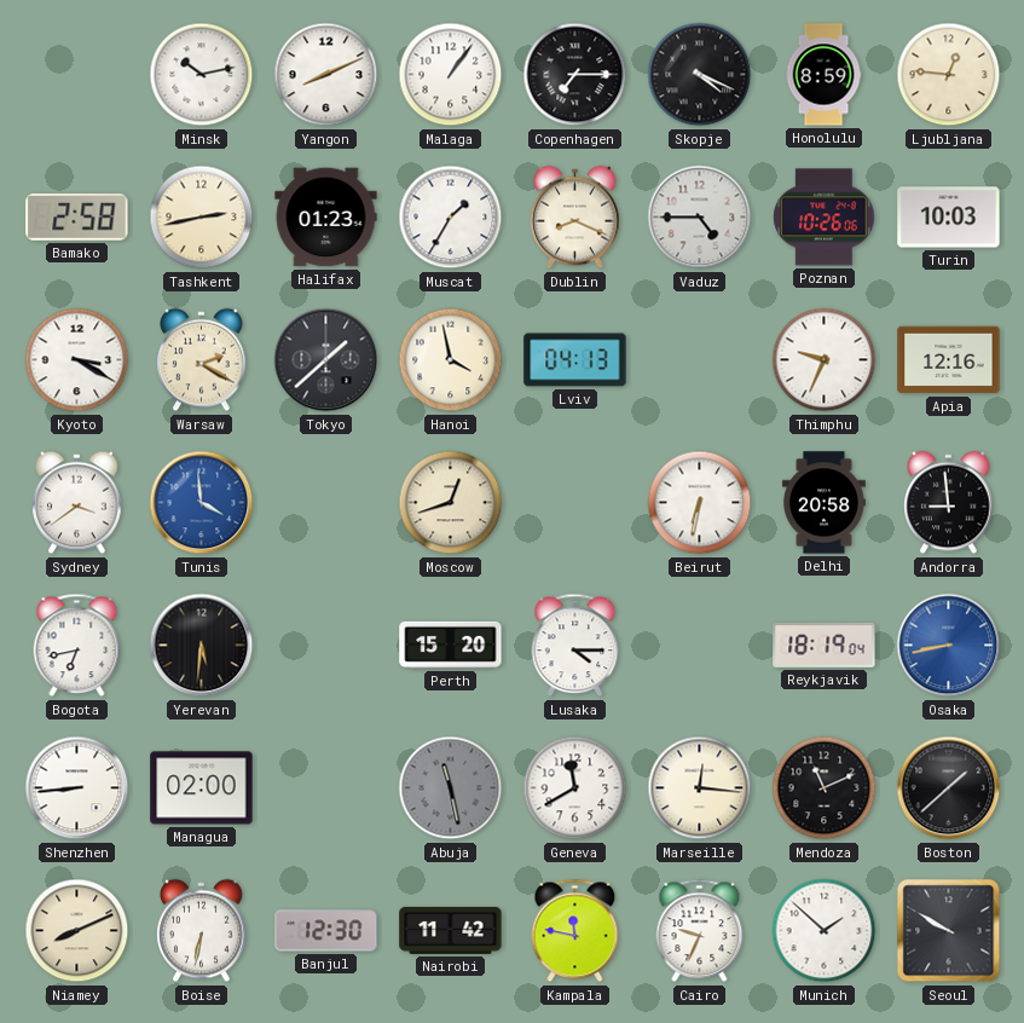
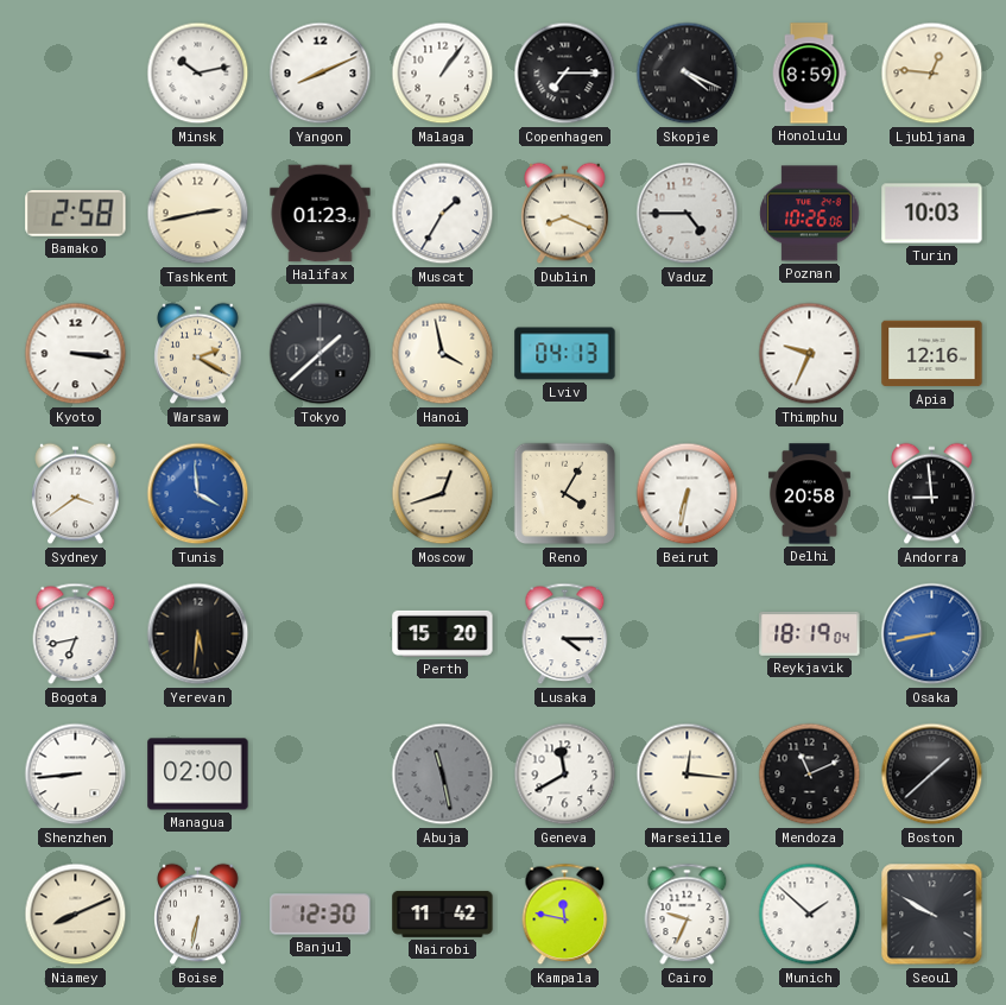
Kyoto: 3:20 -> 3:16
Reno: none -> 4:05
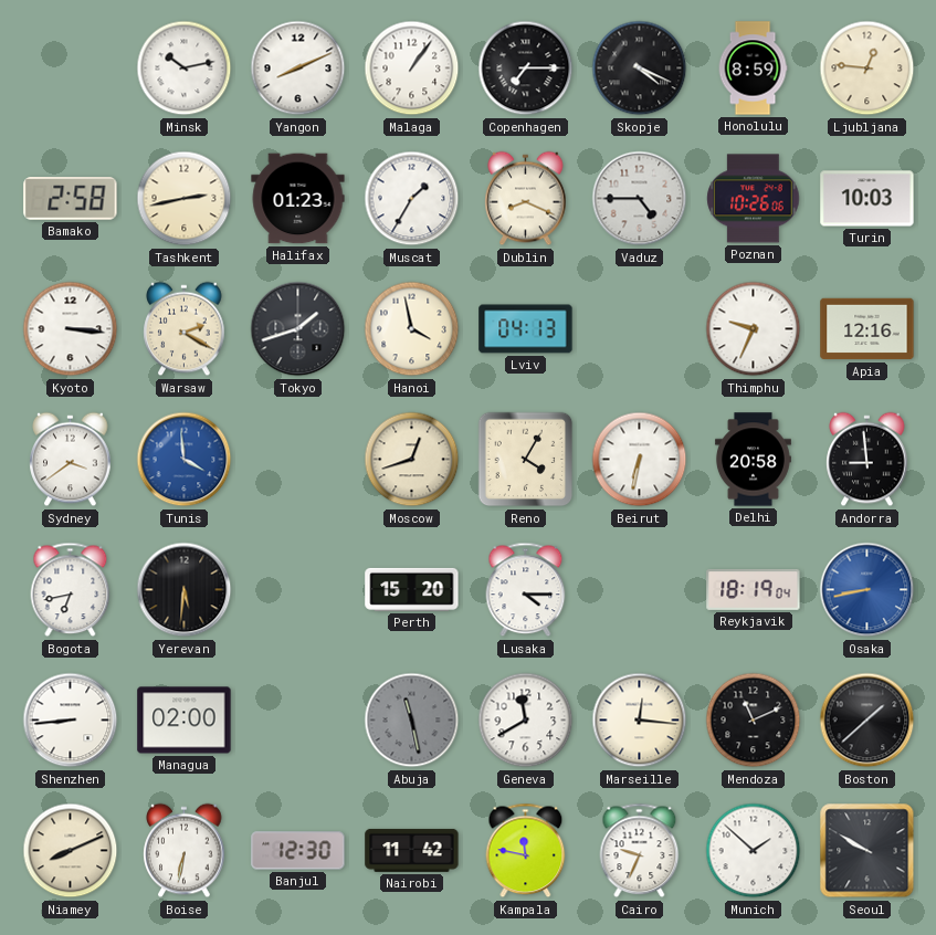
Tokyo: 1:38 -> 1:42
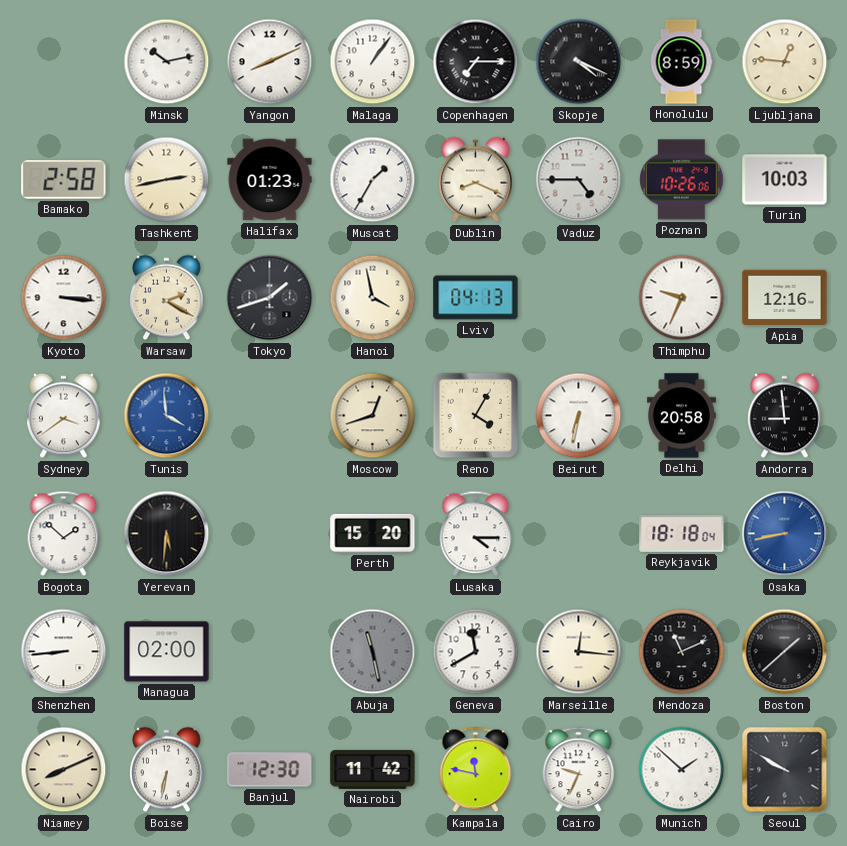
Bogota: 6:43 -> 1:52
Reykjavik: 18:19 -> 18:18
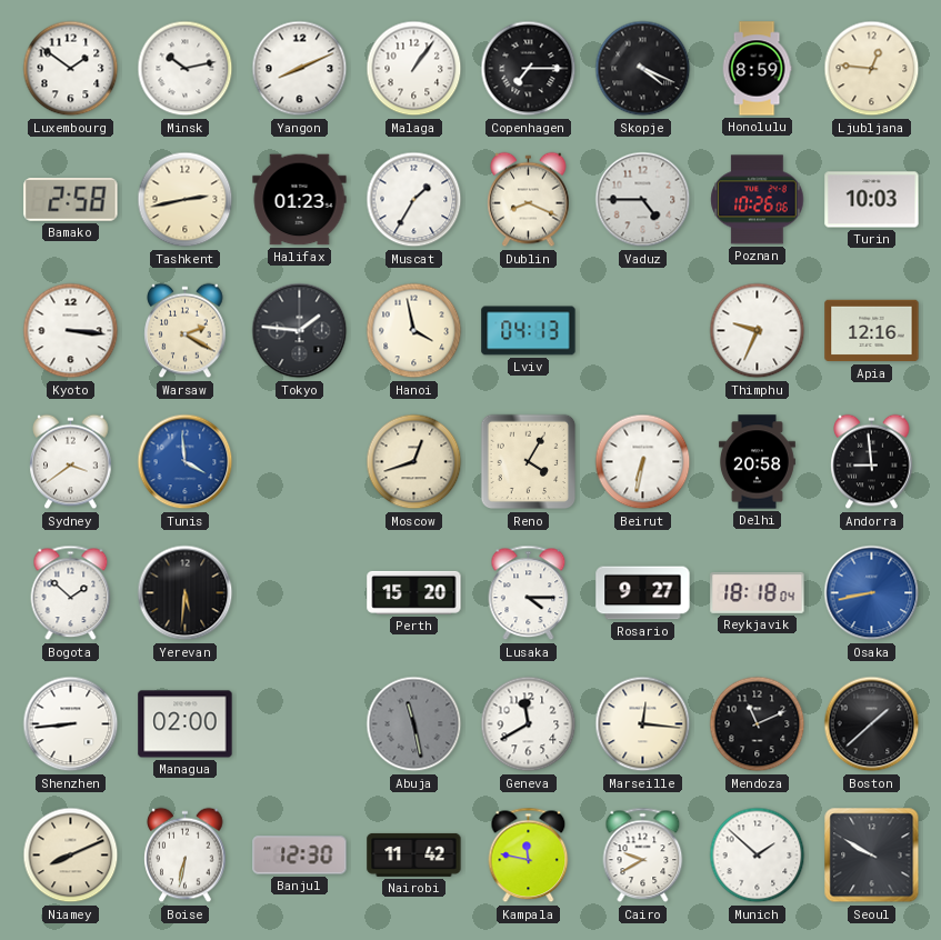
Luxembourg: none -> 1:51
Tokyo: 1:42 -> 1:46
Rosario: none -> 9:27
Cairo: 9:34 -> 9:40
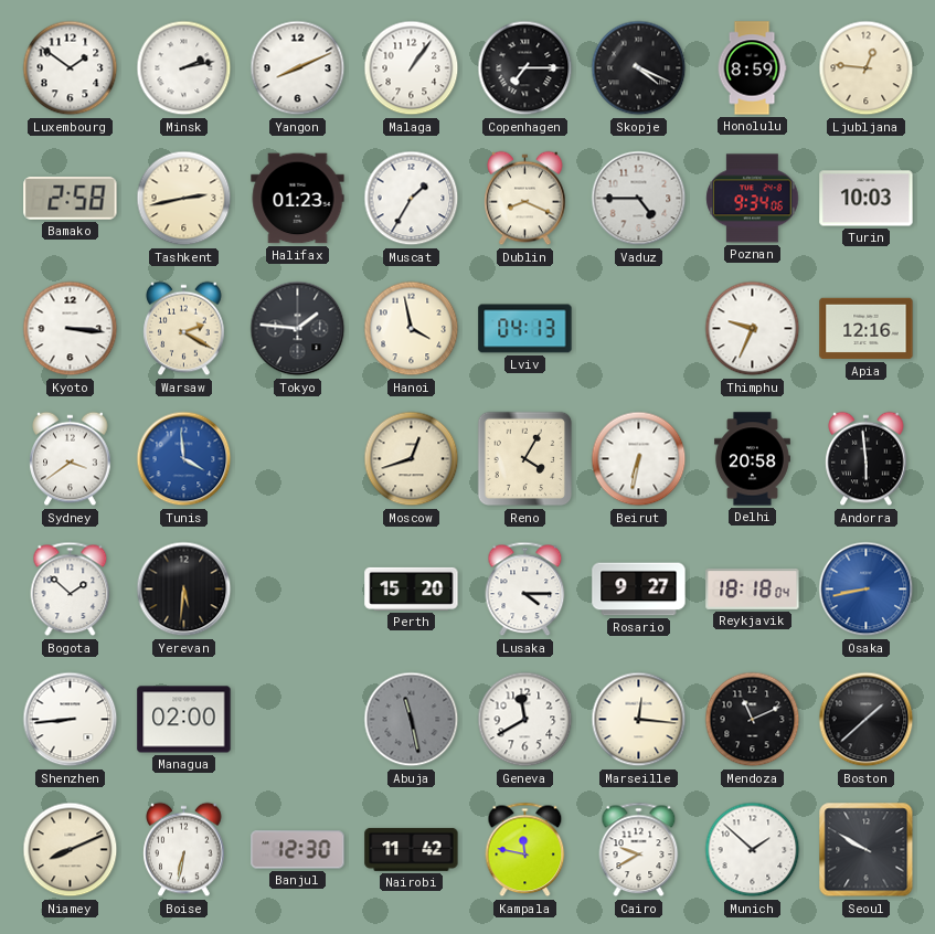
Minsk: 10:13 -> 2:13
Poznan: 10:26 -> 9:34
Andorra: 8:59 -> 5:59
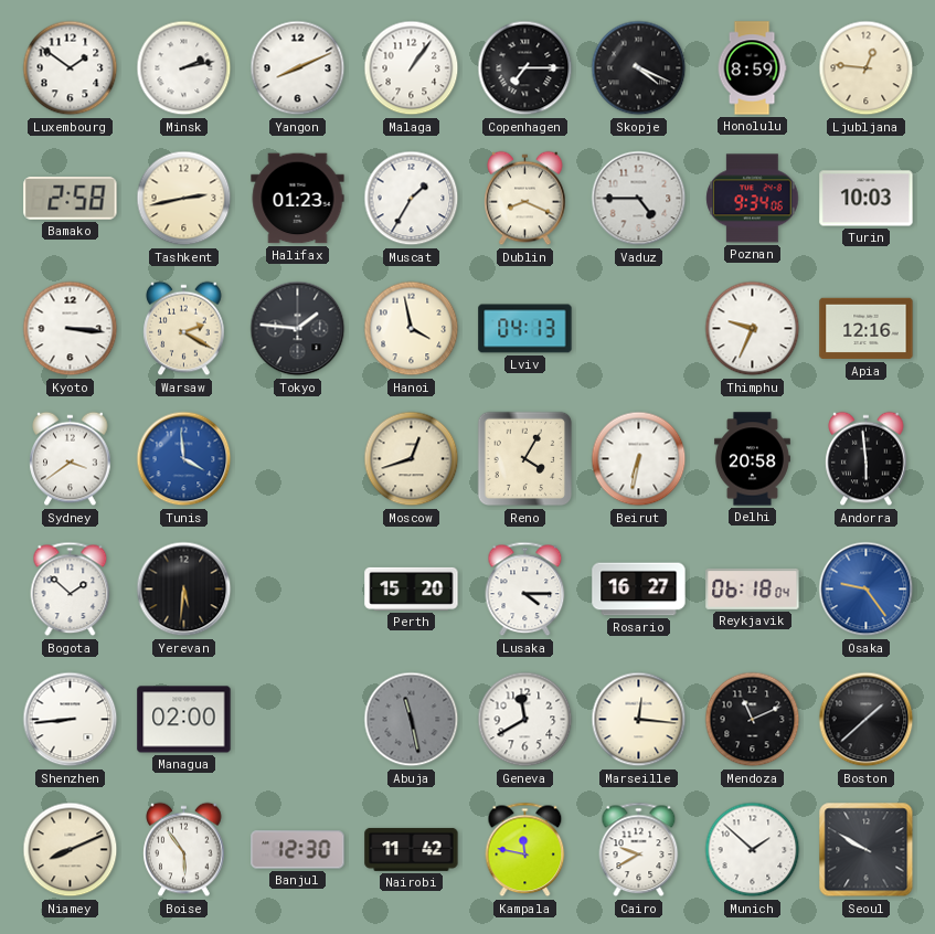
Rosario: 9:27 -> 16:27
Reykjavik: 18:18 -> 06:18
Osaka: 8:43 -> 9:24
Boise: 6:32 -> 5:54
